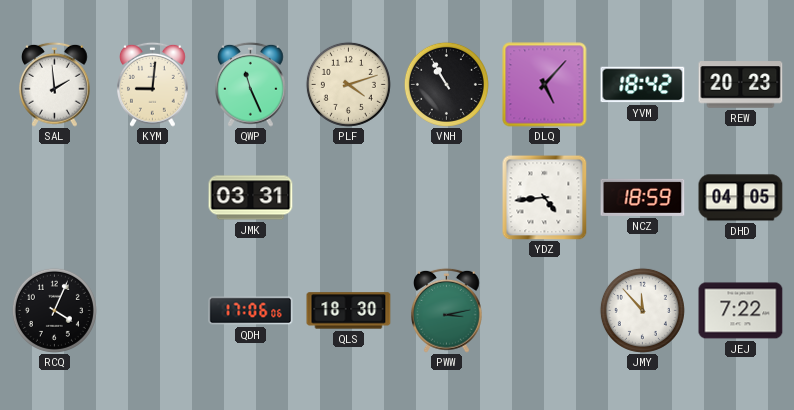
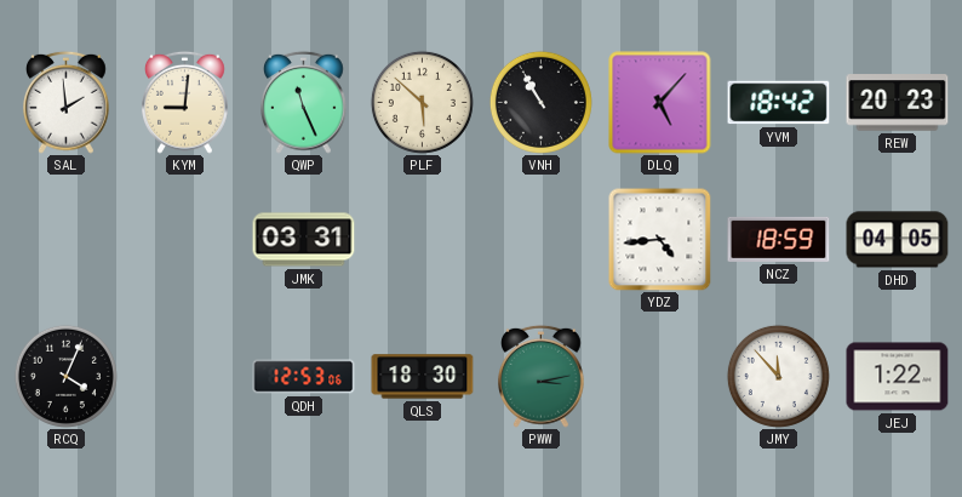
PLF: 4:12 -> 5:52
QDH: 17:06 -> 12:53
JEJ: 7:22 -> 1:22
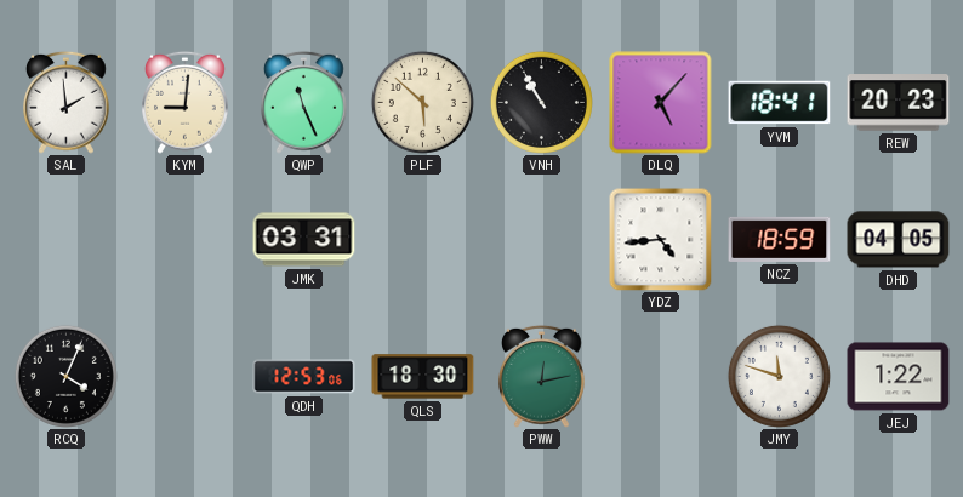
YVM: 18:42 -> 18:41
PWW: 3:13 -> 12:13
JMY: 11:53 -> 11:48
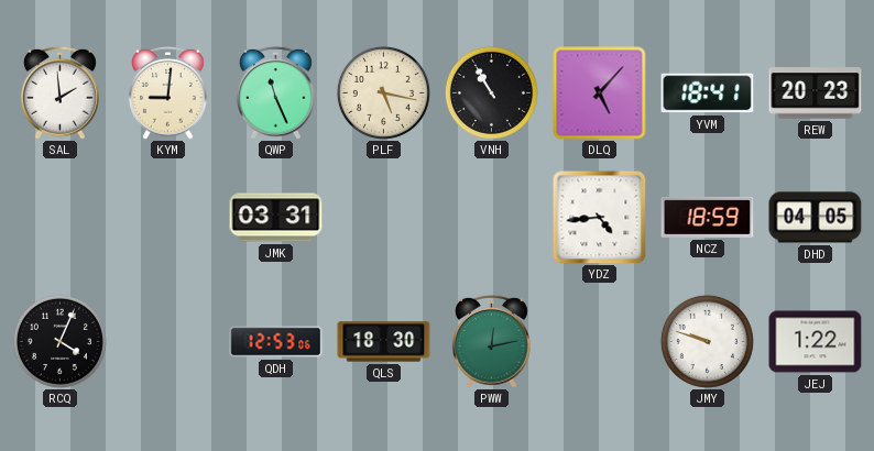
PLF: 5:52 -> 5:17
JMY: 11:48 -> 9:48
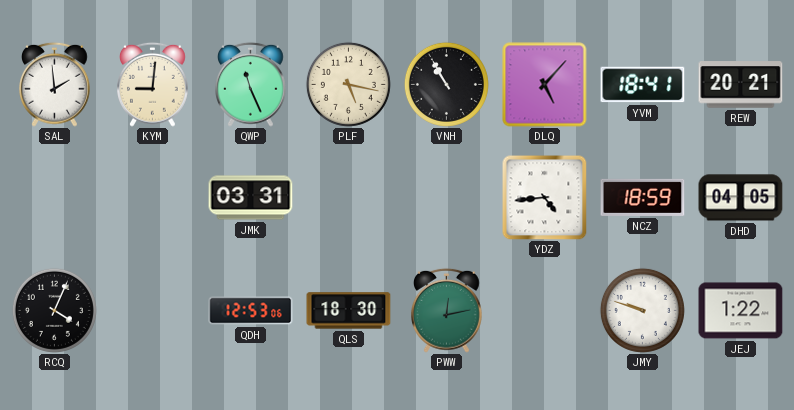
REW: 20:23 -> 20:21
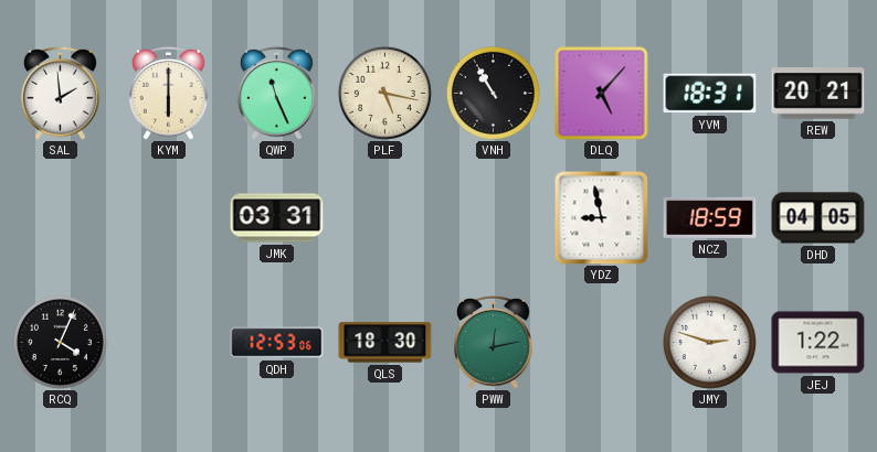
KYM: 9:01 -> 6:00
YVM: 18:41 -> 18:31
YDZ: 4:44 -> 8:58
JMY: 9:48 -> 2:48
